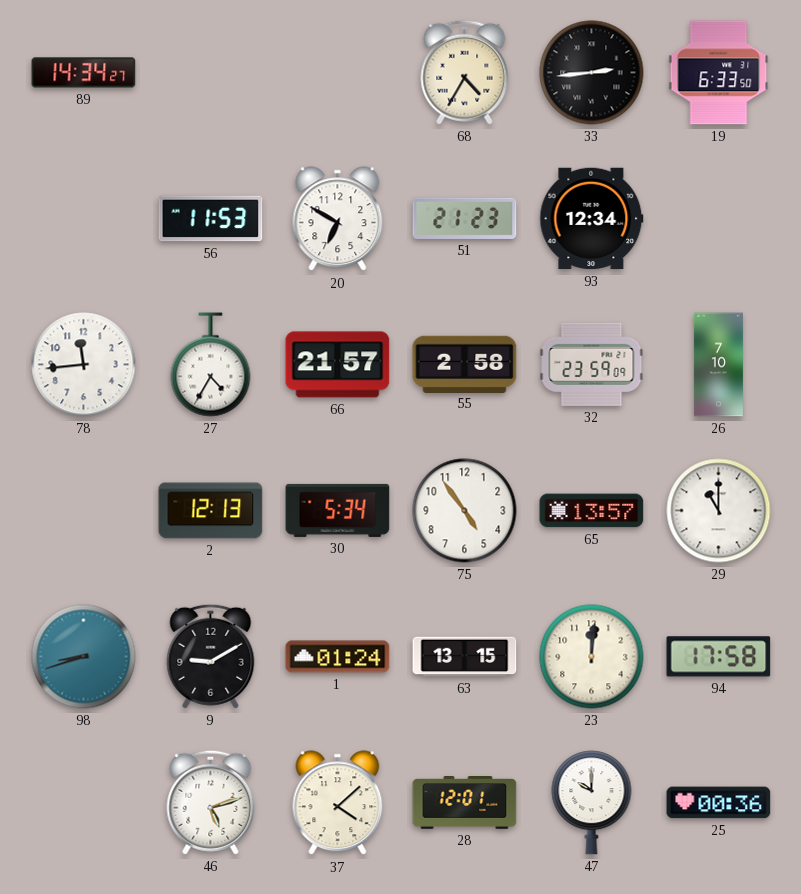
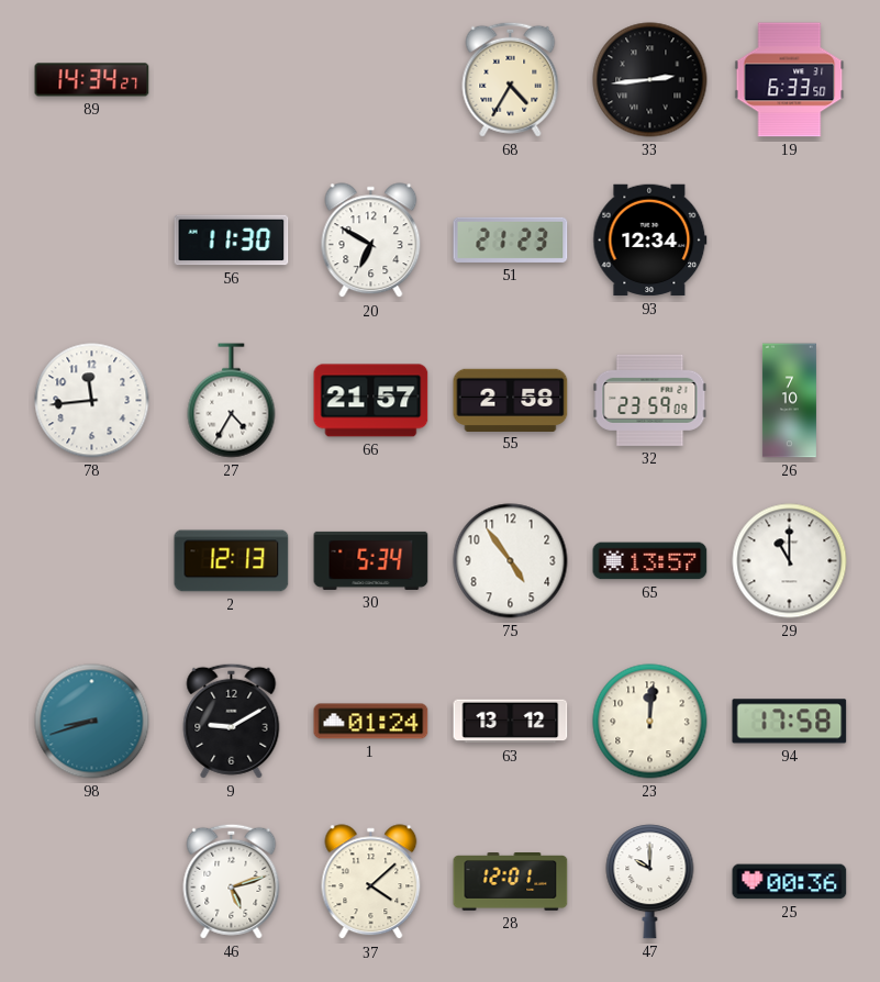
56: 11:53 -> 11:30
63: 13:15 -> 13:12
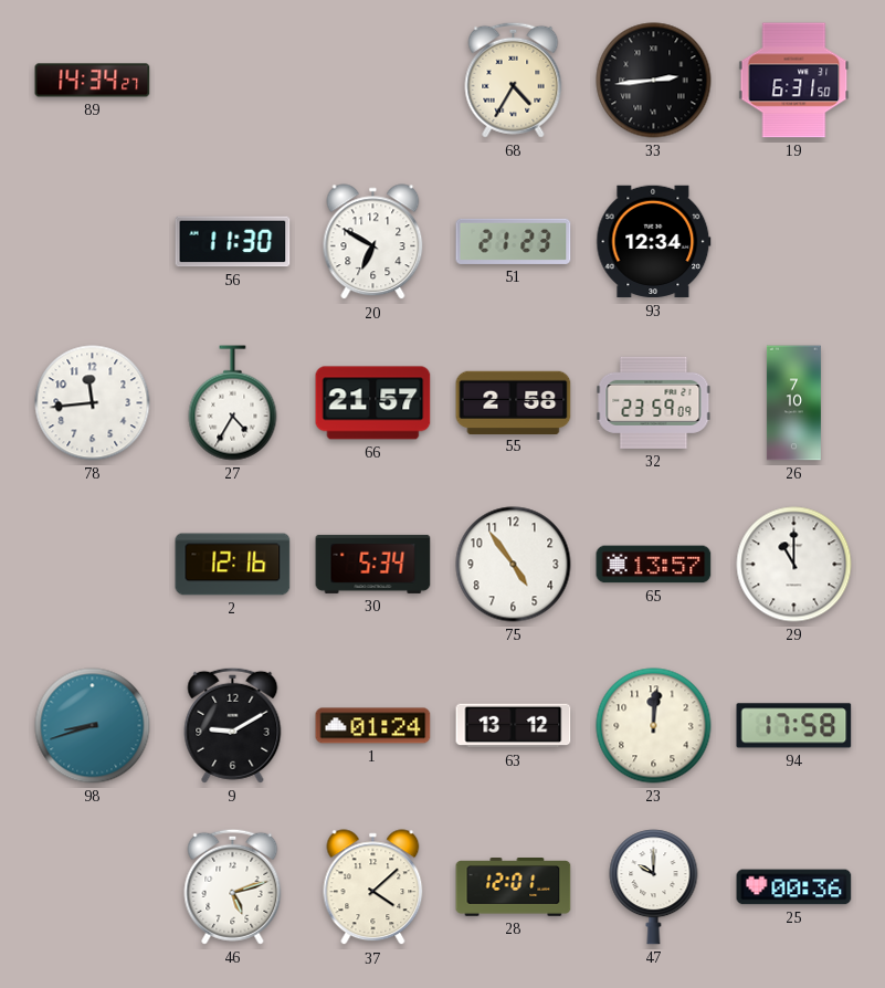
19: 6:33 -> 6:31
2: 12:13 -> 12:16
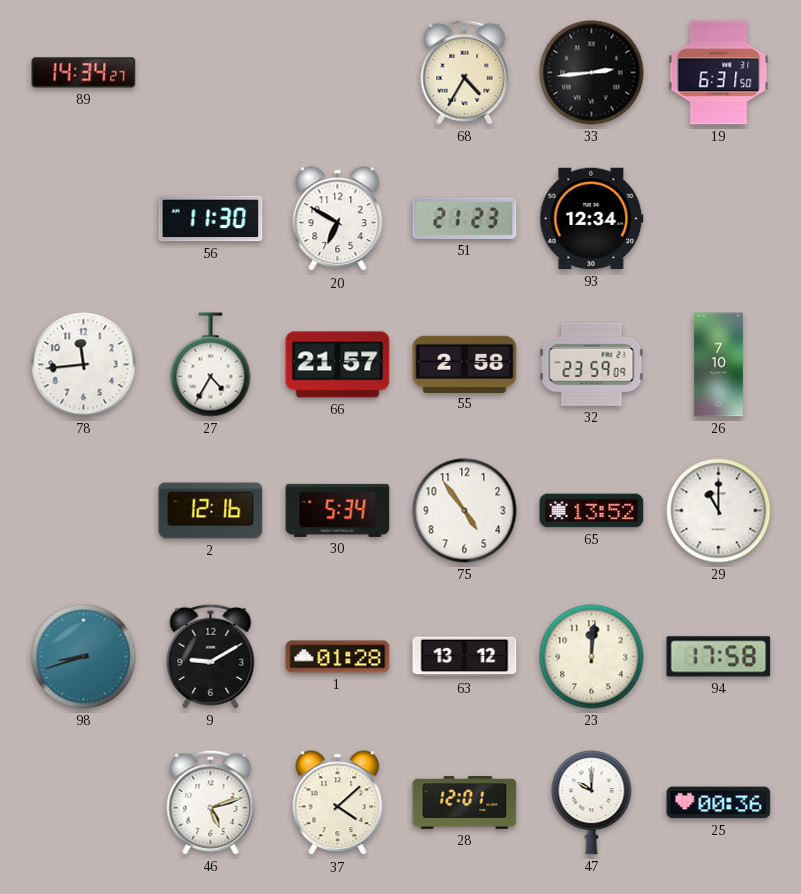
65: 13:57 -> 13:52
1: 01:24 -> 01:28
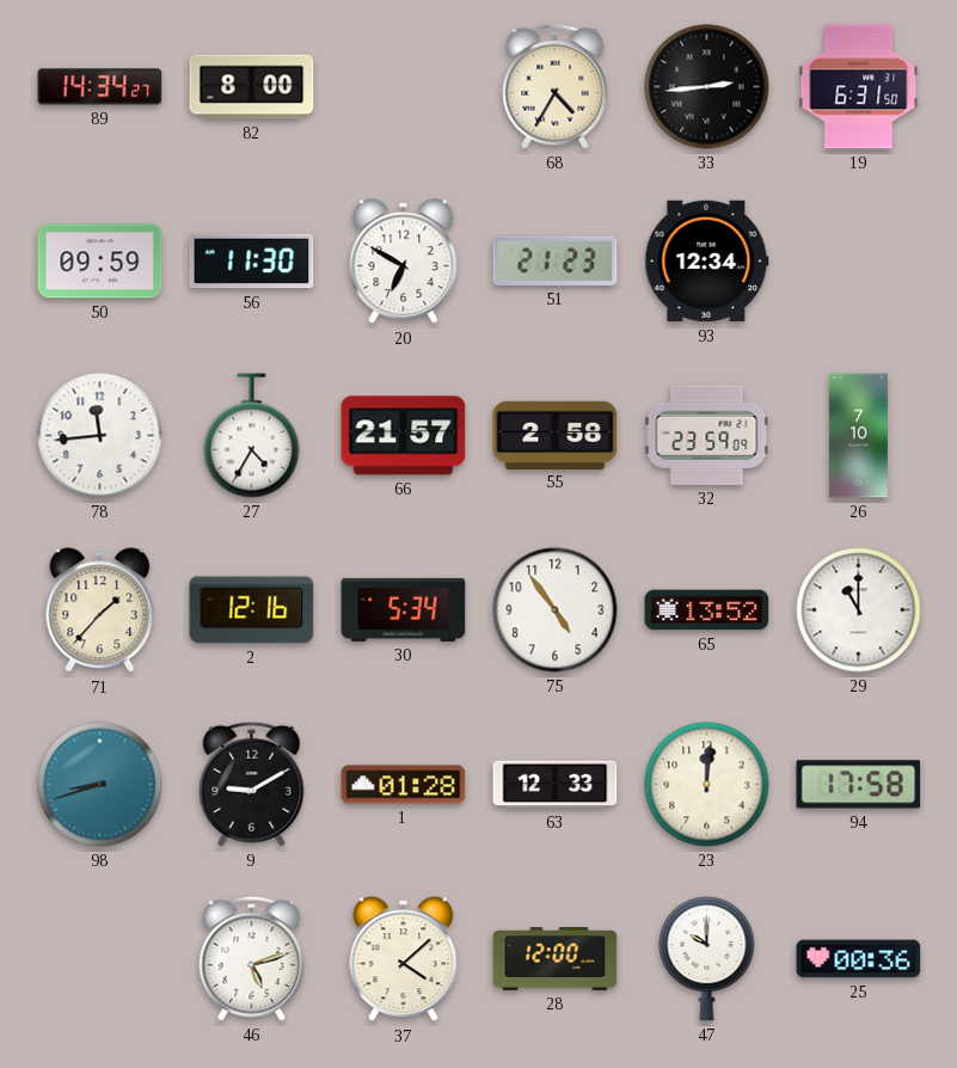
82: none -> 8:00
50: none -> 09:59
71: none -> 1:37
63: 13:12 -> 12:33
28: 12:01 -> 12:00
